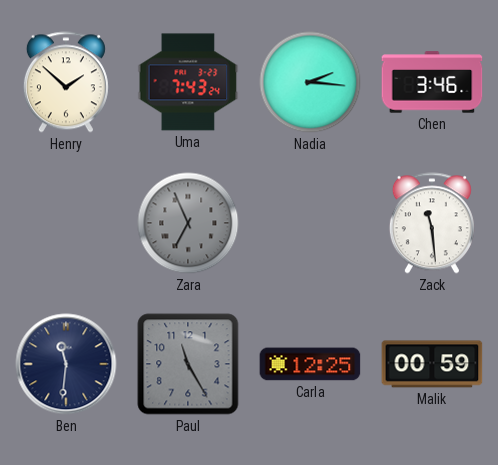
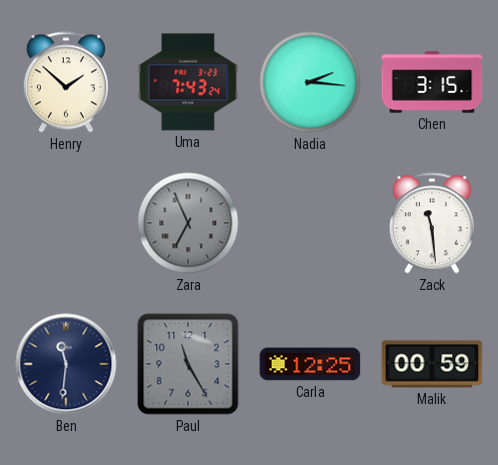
Chen: 3:46 -> 3:15
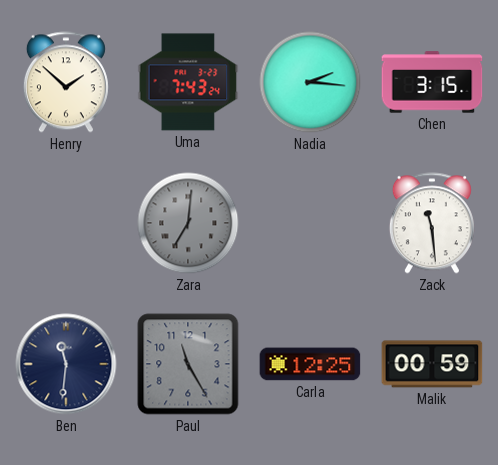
Zara: 6:56 -> 7:01
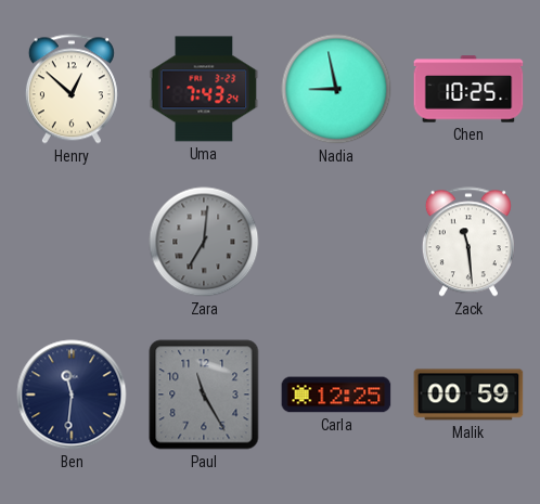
Henry: 1:52 -> 12:52
Nadia: 2:16 -> 8:58
Chen: 3:15 -> 10:25
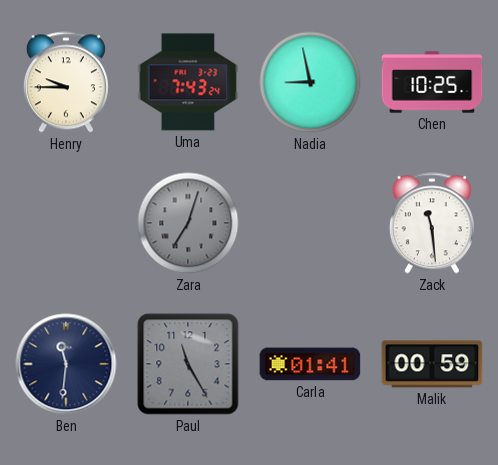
Henry: 12:52 -> 9:45
Zara: 7:01 -> 7:03
Carla: 12:25 -> 01:41
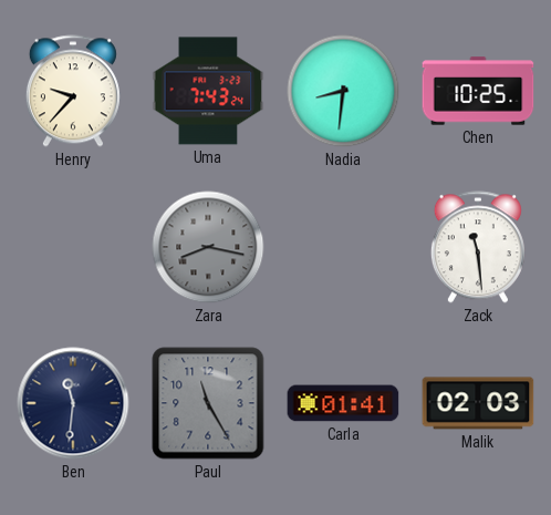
Henry: 9:45 -> 9:37
Nadia: 8:58 -> 8:31
Zara: 7:03 -> 8:17
Malik: 00:59 -> 02:03
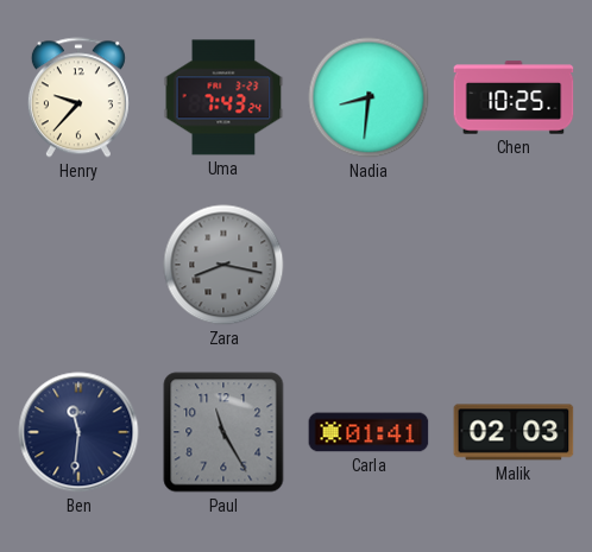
Zack: 11:29 -> none
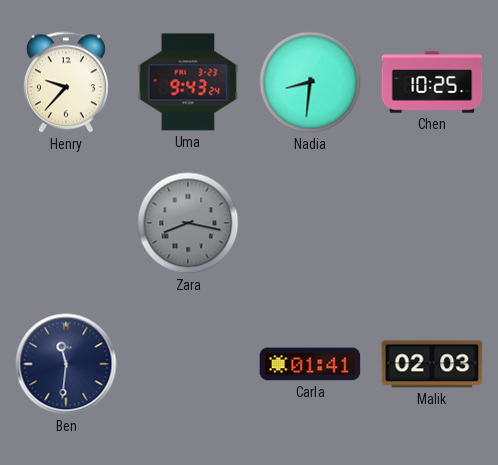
Uma: 7:43 -> 9:43
Paul: 11:25 -> none
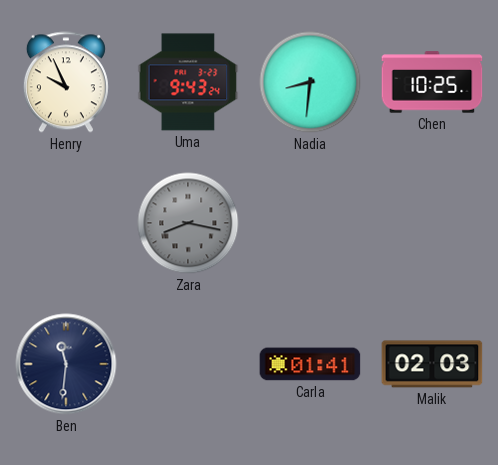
Henry: 9:37 -> 9:56
